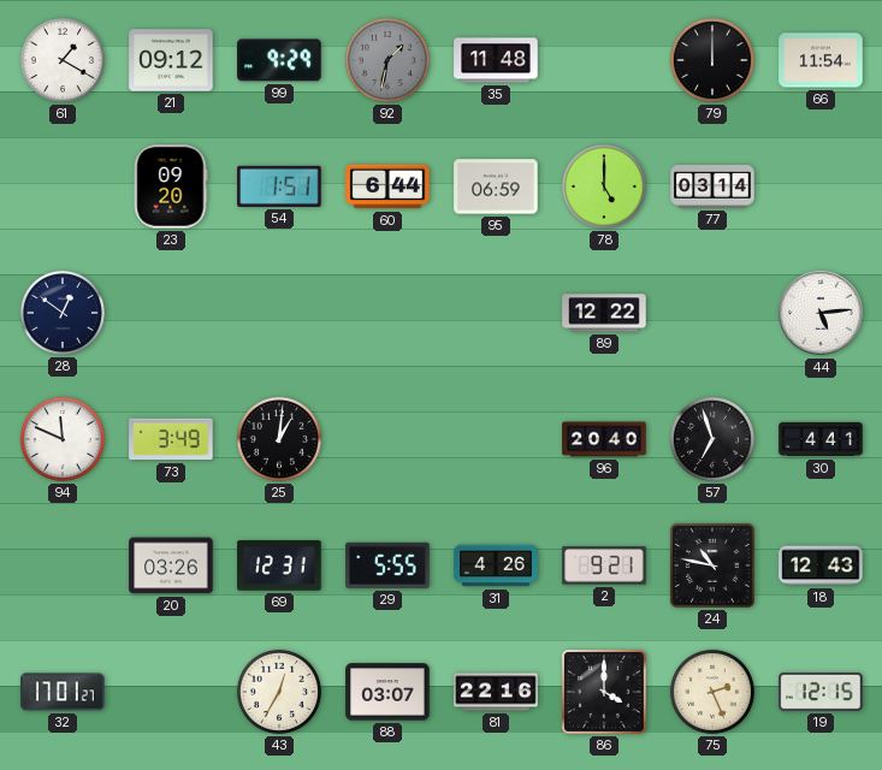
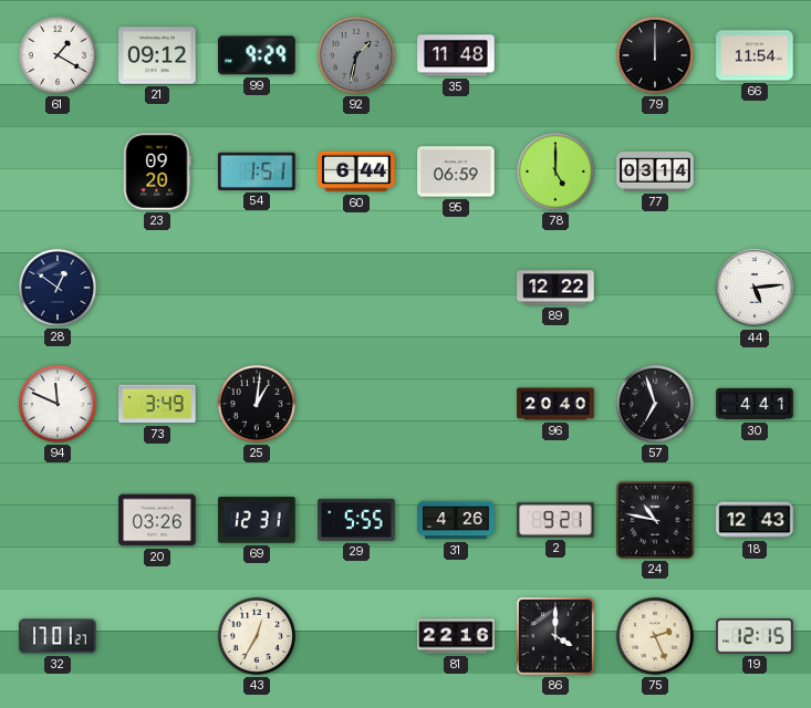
88: 03:07 -> none
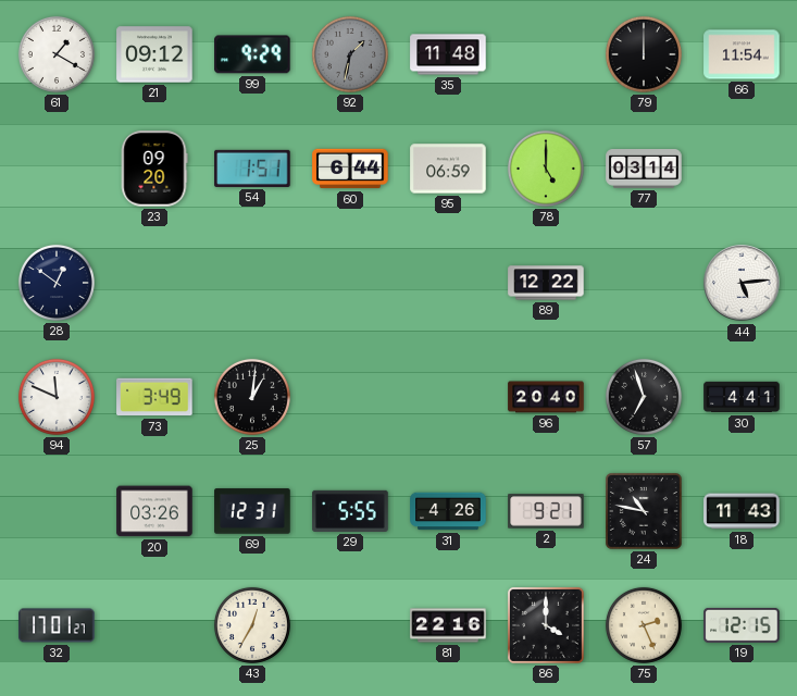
18: 12:43 -> 11:43
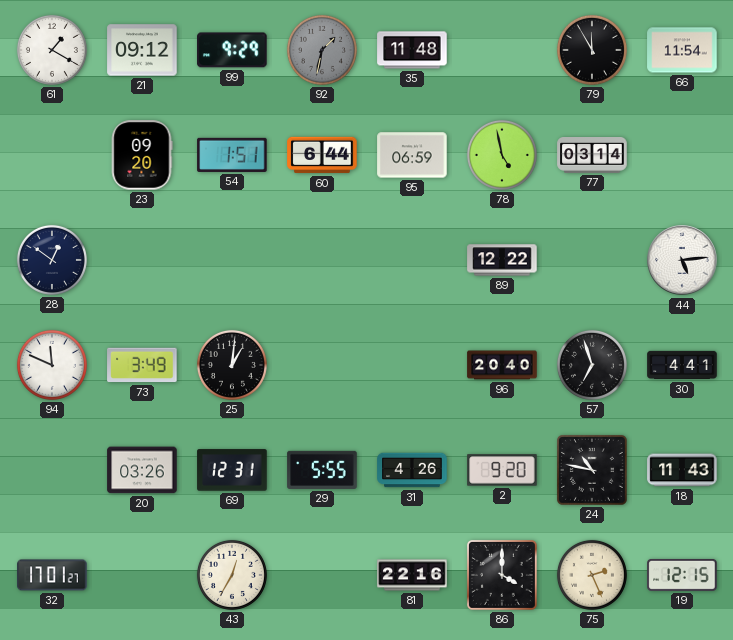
79: 12:00 -> 11:55
78: 5:00 -> 4:58
2: 9:21 -> 9:20
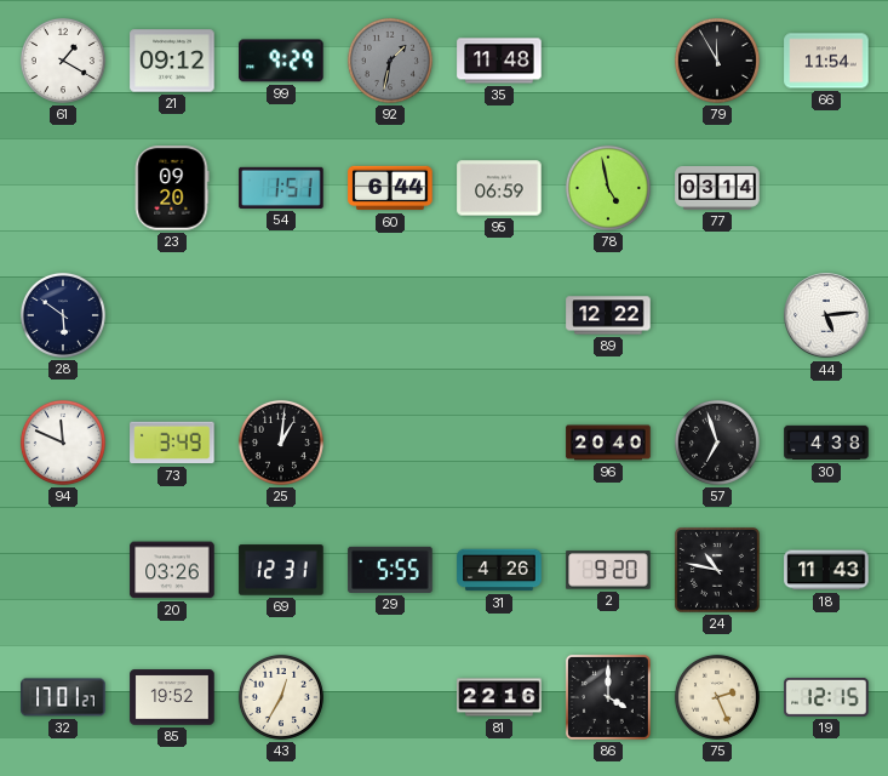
28: 12:51 -> 5:51
30: 4:41 -> 4:38
85: none -> 19:52
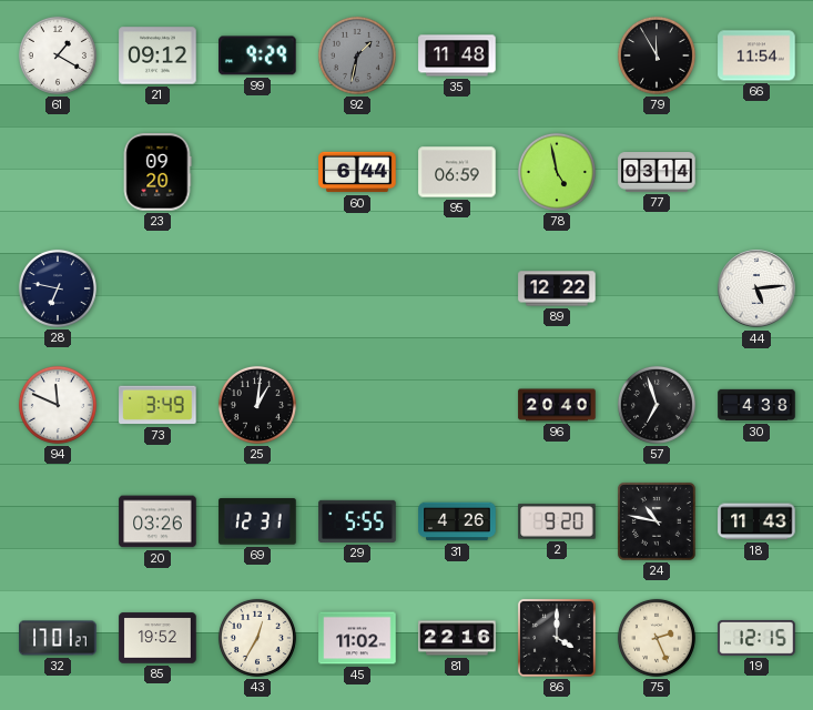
54: 1:51 -> none
28: 5:51 -> 6:47
45: none -> 11:02
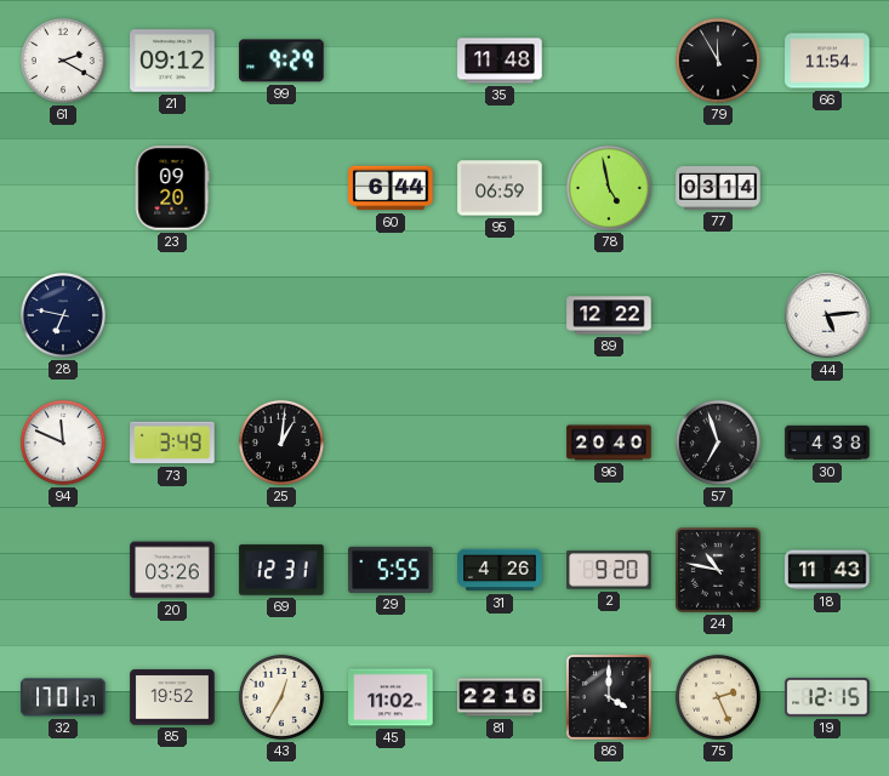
61: 1:20 -> 2:20
92: 1:32 -> none
